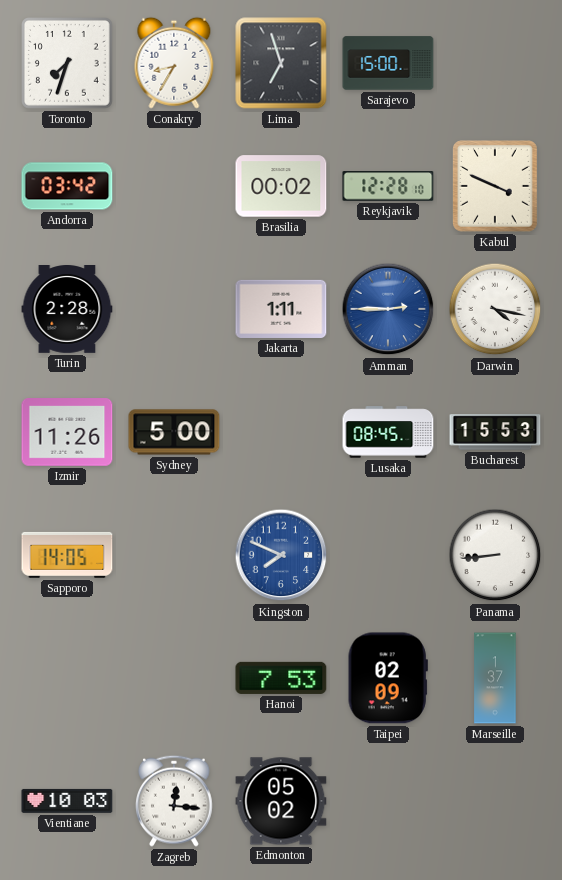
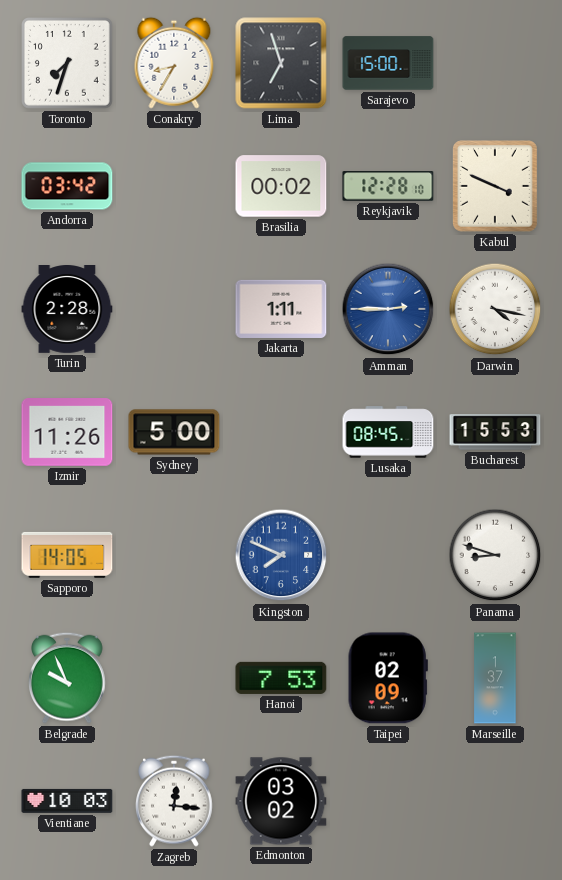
Panama: 8:44 -> 8:48
Belgrade: none -> 9:56
Edmonton: 05:02 -> 03:02
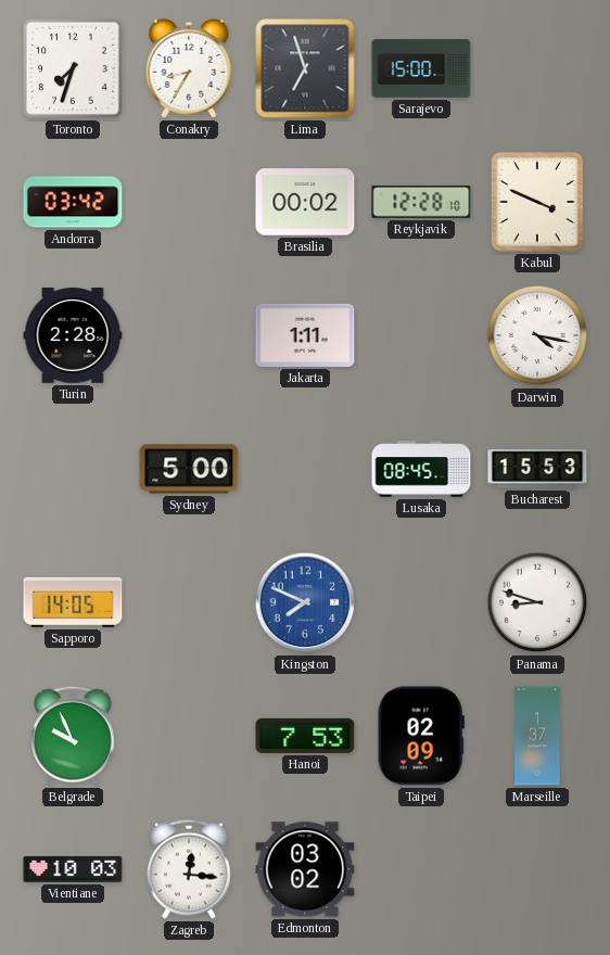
Amman: 2:45 -> none
Izmir: 11:26 -> none
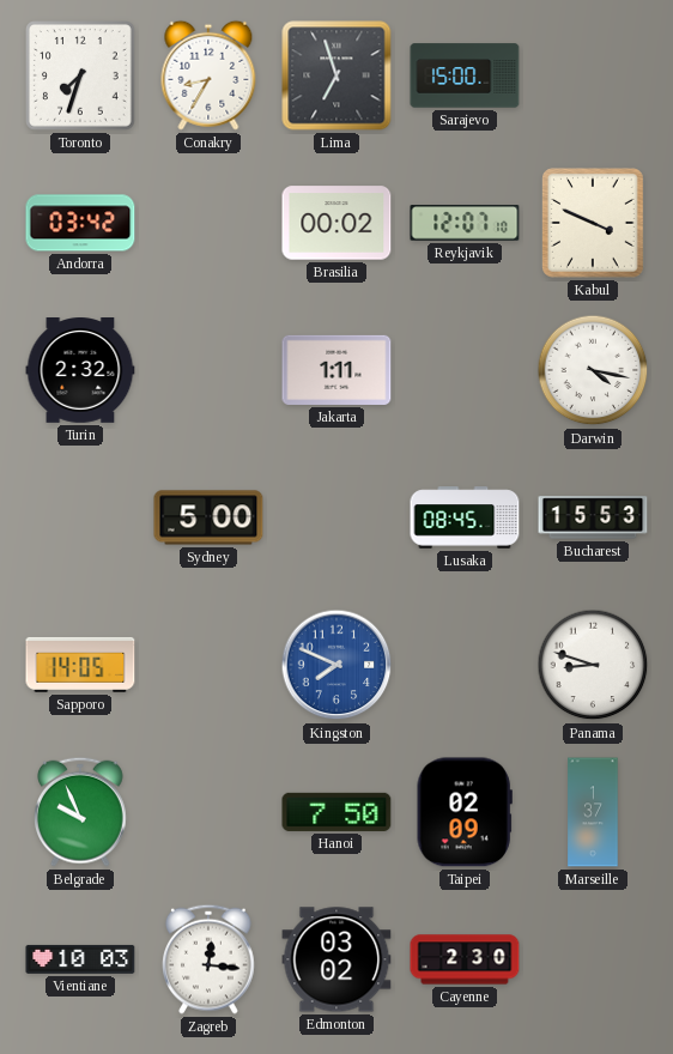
Reykjavik: 12:28 -> 12:07
Turin: 2:28 -> 2:32
Hanoi: 7:53 -> 7:50
Cayenne: none -> 2:30
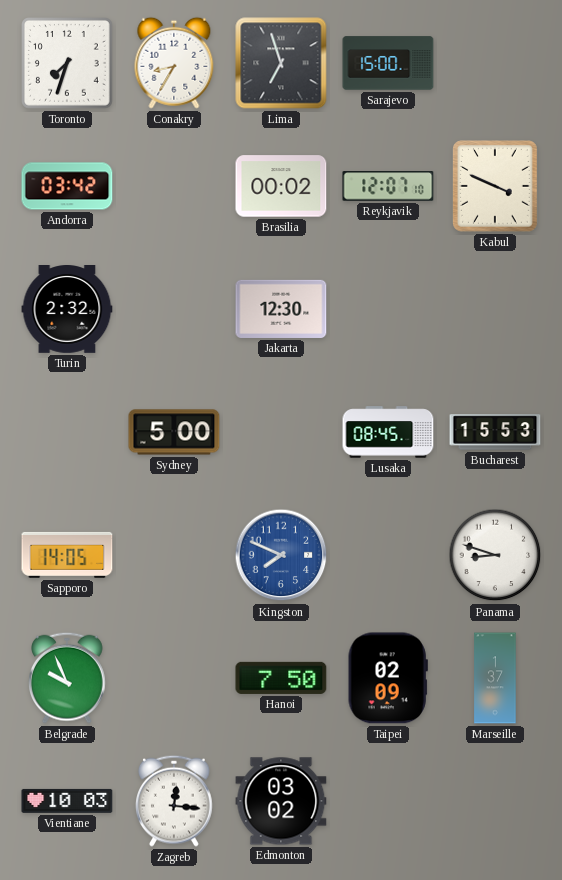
Jakarta: 1:11 -> 12:30
Darwin: 4:17 -> none
Cayenne: 2:30 -> none
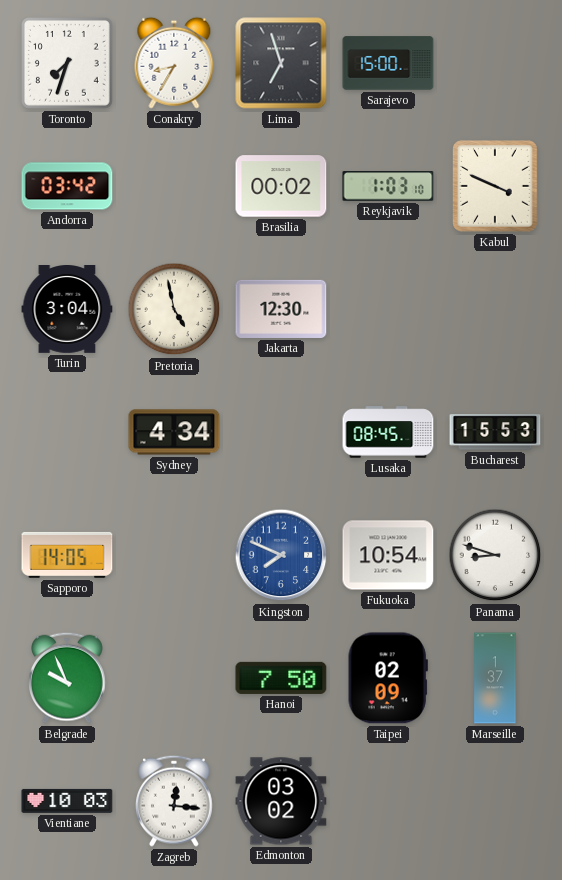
Reykjavik: 12:07 -> 1:03
Turin: 2:32 -> 3:04
Pretoria: none -> 4:58
Sydney: 5:00 -> 4:34
Fukuoka: none -> 10:54
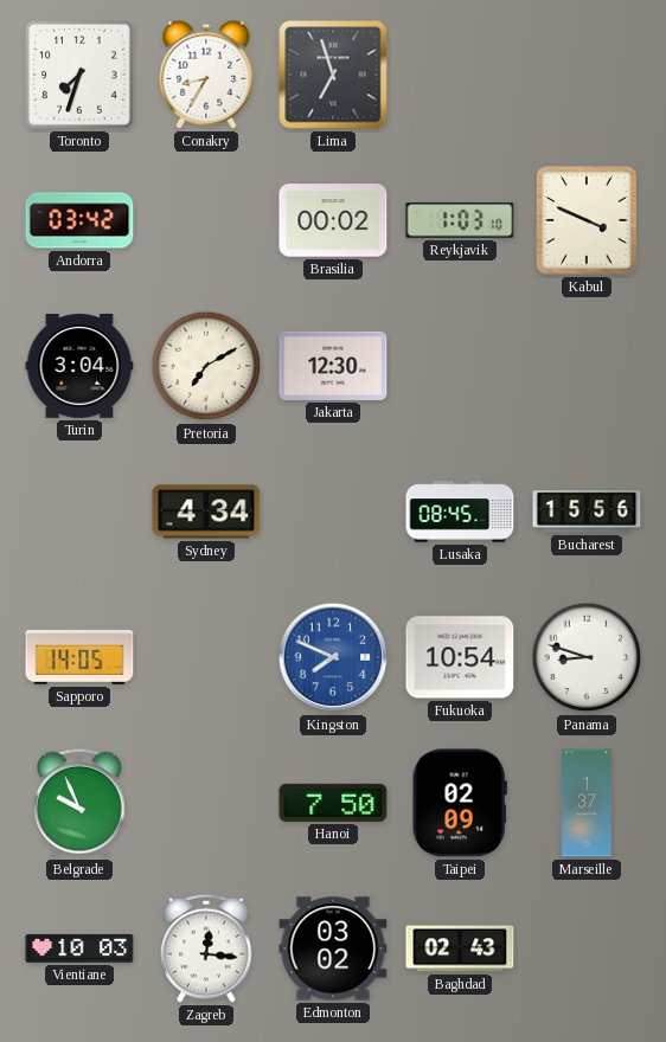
Sarajevo: 15:00 -> none
Pretoria: 4:58 -> 7:10
Bucharest: 15:53 -> 15:56
Baghdad: none -> 02:43
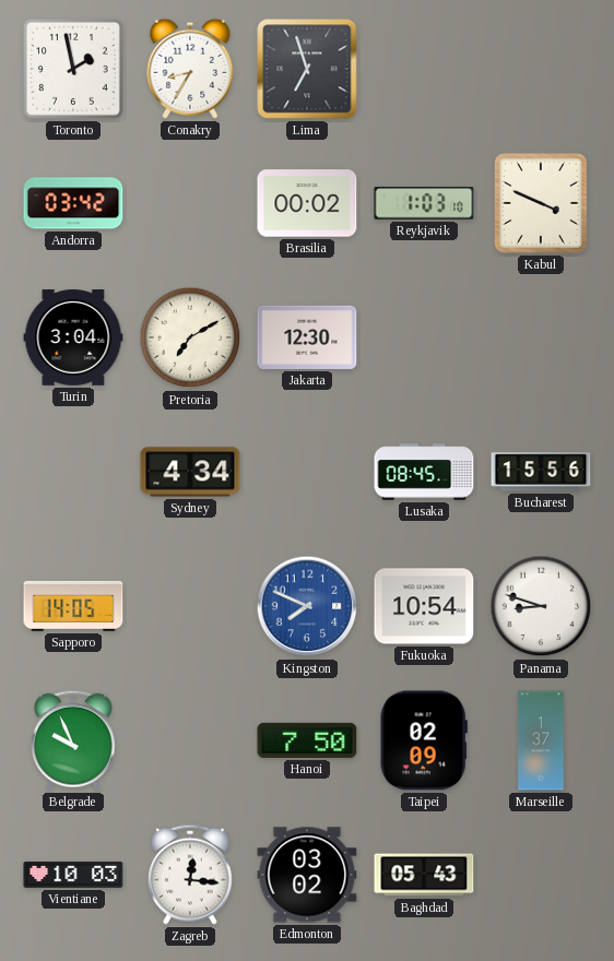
Toronto: 7:33 -> 1:58
Baghdad: 02:43 -> 05:43
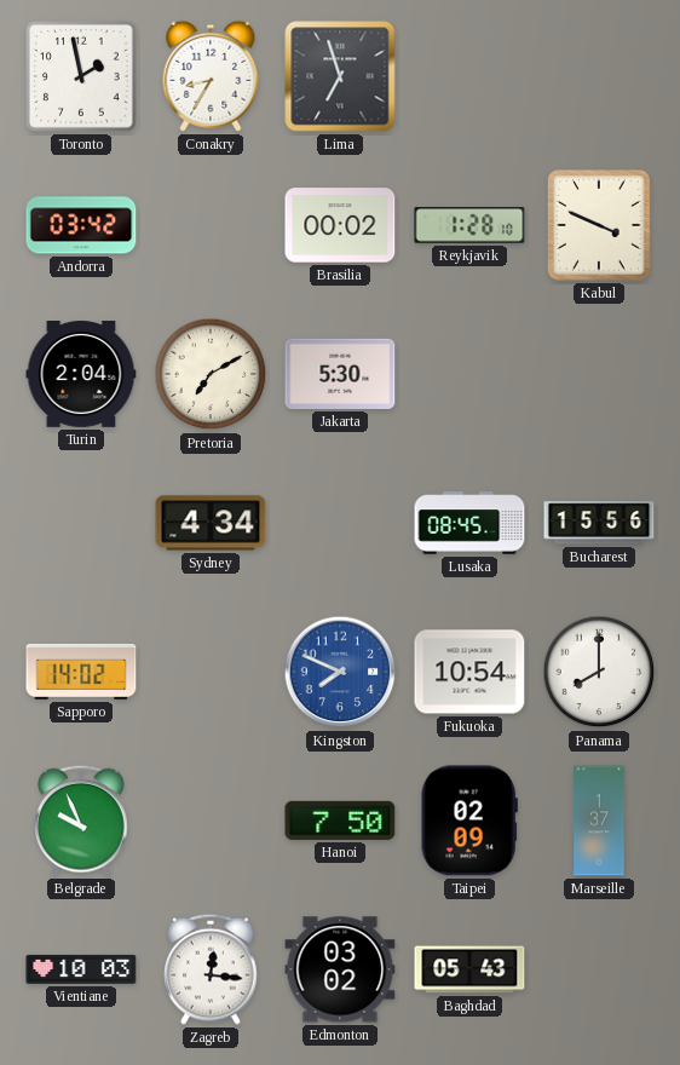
Reykjavik: 1:03 -> 1:28
Turin: 3:04 -> 2:04
Jakarta: 12:30 -> 5:30
Sapporo: 14:05 -> 14:02
Panama: 8:48 -> 8:00
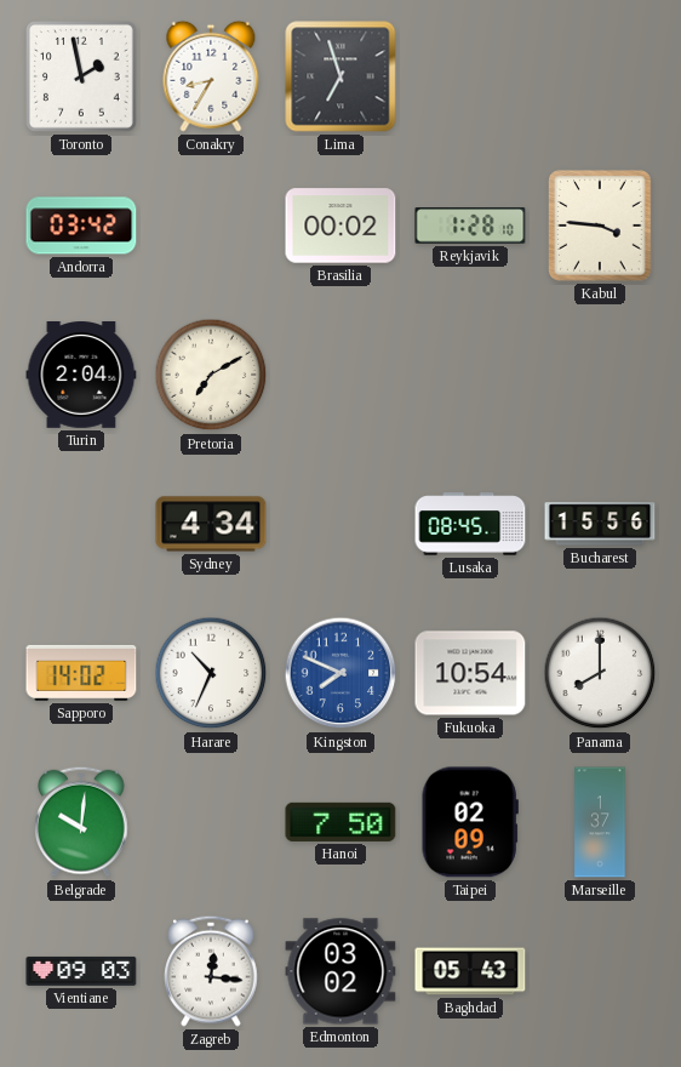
Kabul: 3:49 -> 3:46
Jakarta: 5:30 -> none
Harare: none -> 10:34
Belgrade: 9:56 -> 10:01
Vientiane: 10:03 -> 09:03
